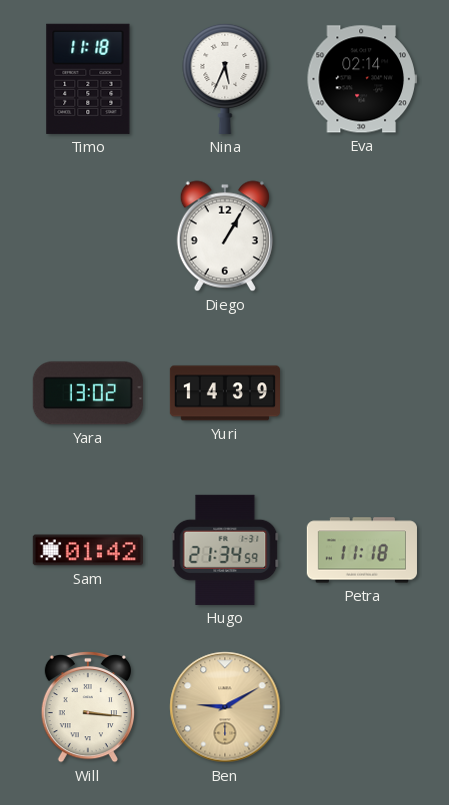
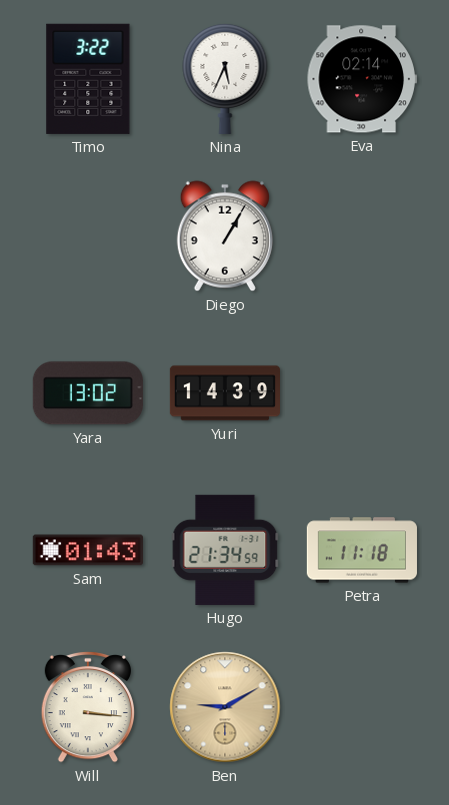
Timo: 11:18 -> 3:22
Sam: 01:42 -> 01:43
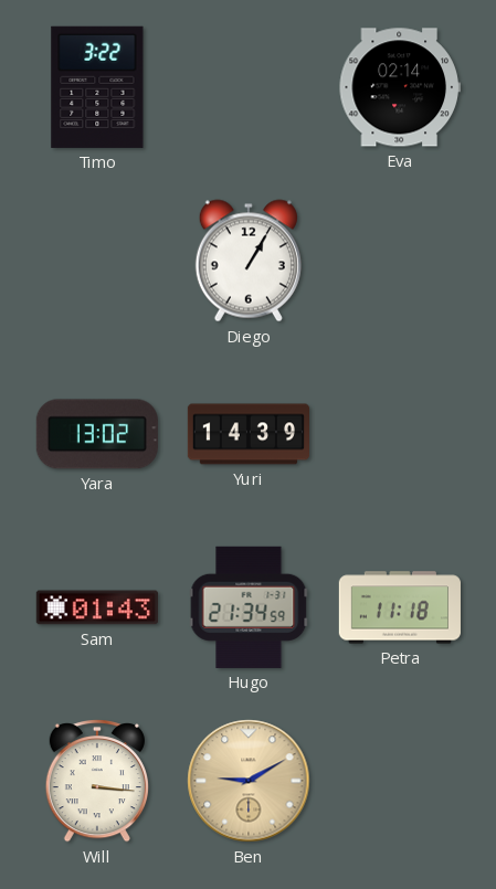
Nina: 5:34 -> none
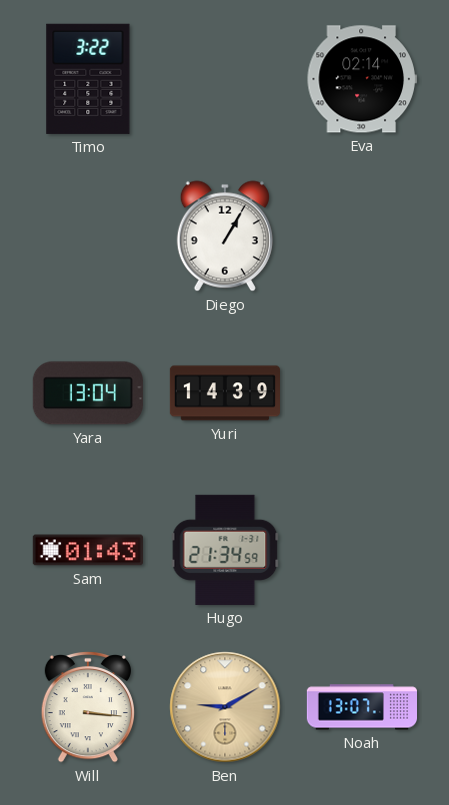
Yara: 13:02 -> 13:04
Petra: 11:18 -> none
Noah: none -> 13:07
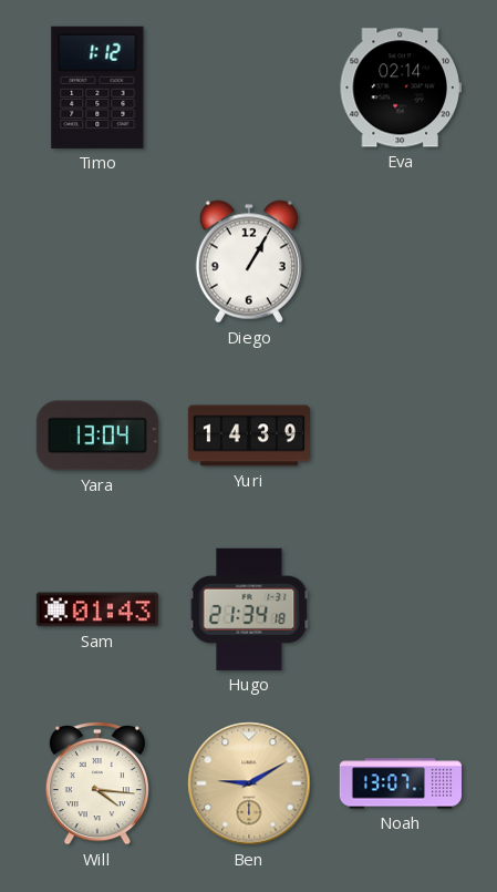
Timo: 3:22 -> 1:12
Hugo: 21:34:59 -> 21:34:18
Will: 3:16 -> 4:16
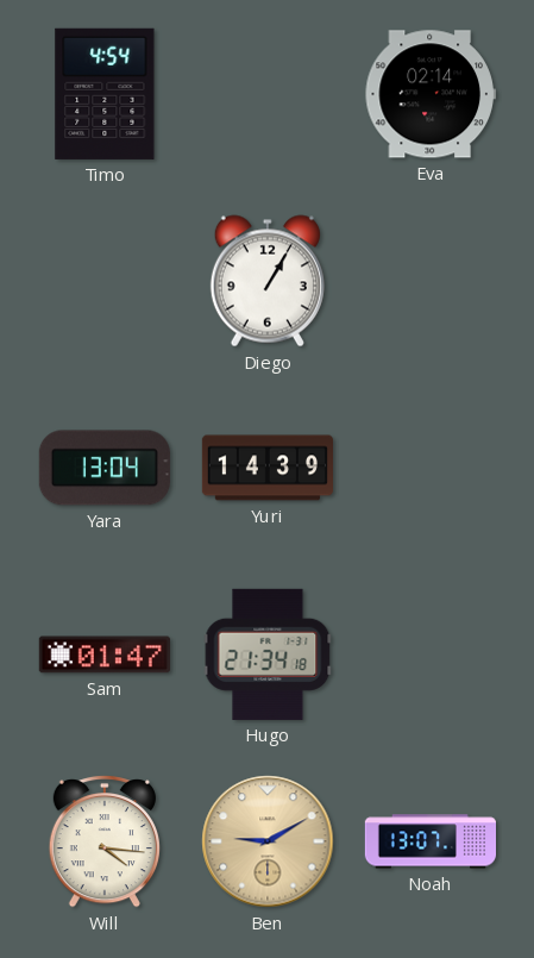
Timo: 1:12 -> 4:54
Sam: 01:43 -> 01:47
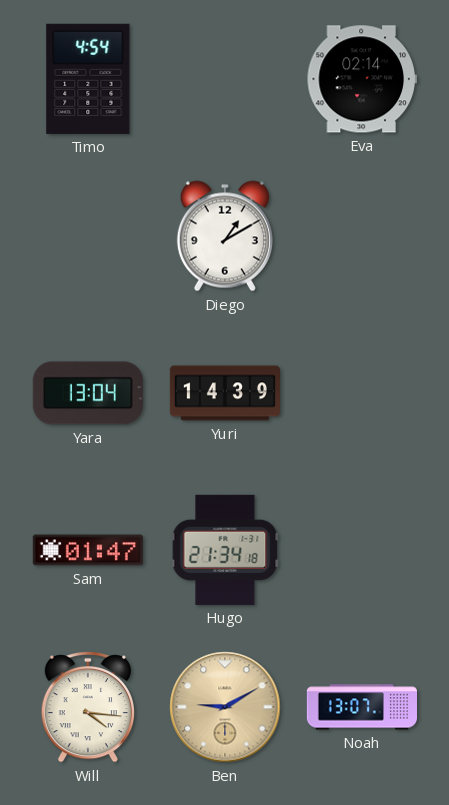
Diego: 1:05 -> 1:10
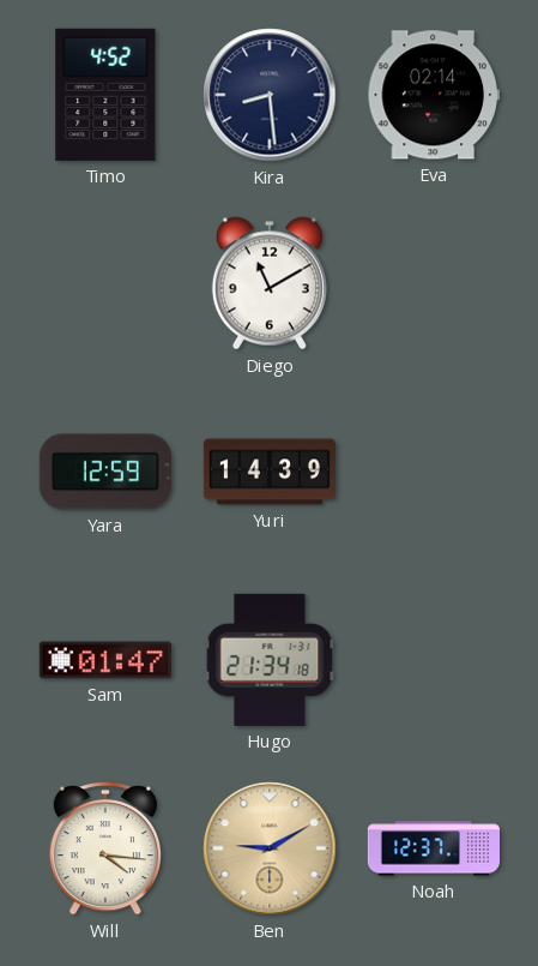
Timo: 4:54 -> 4:52
Kira: none -> 8:29
Diego: 1:10 -> 11:10
Yara: 13:04 -> 12:59
Noah: 13:07 -> 12:37
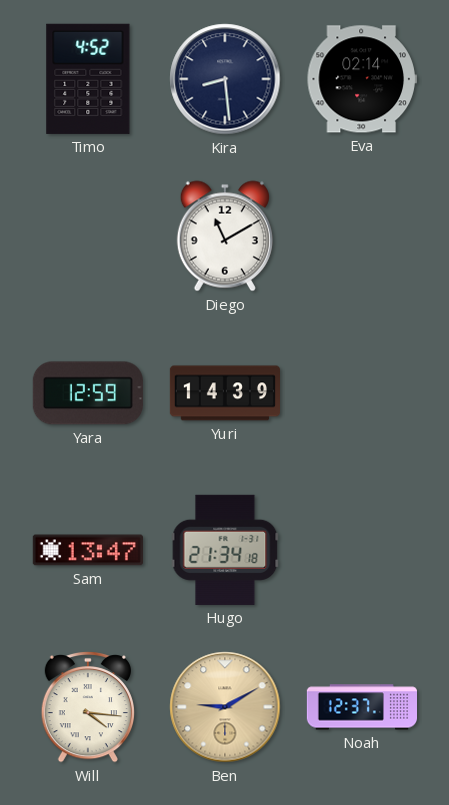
Sam: 01:47 -> 13:47
